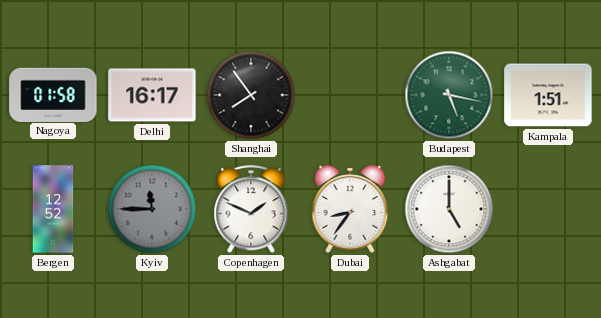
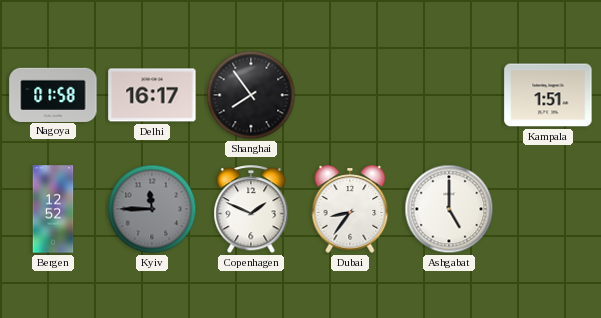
Budapest: 5:17 -> none
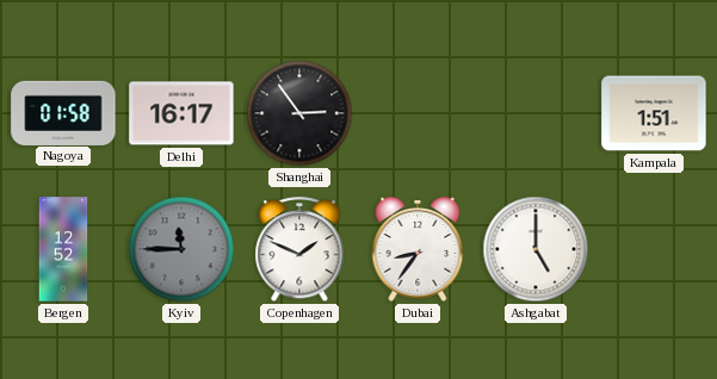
Shanghai: 7:54 -> 2:54
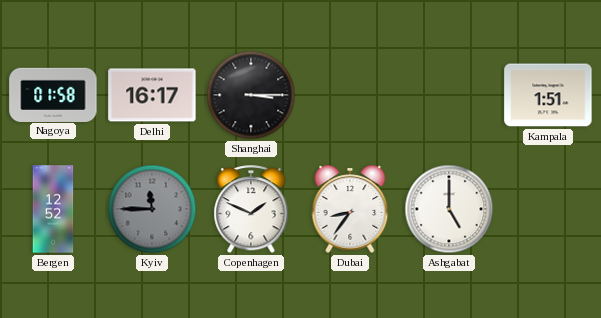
Shanghai: 2:54 -> 3:15
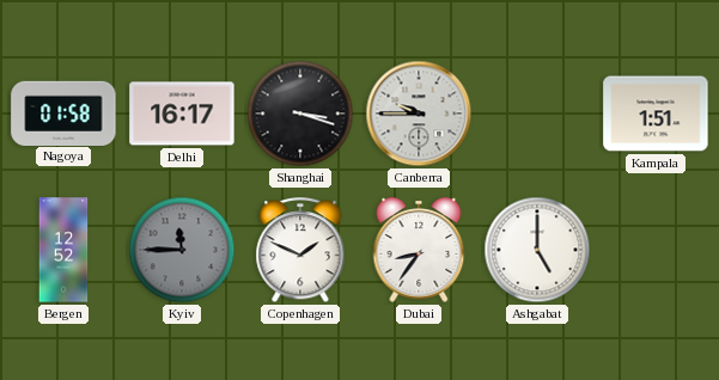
Shanghai: 3:15 -> 3:18
Canberra: none -> 9:45
